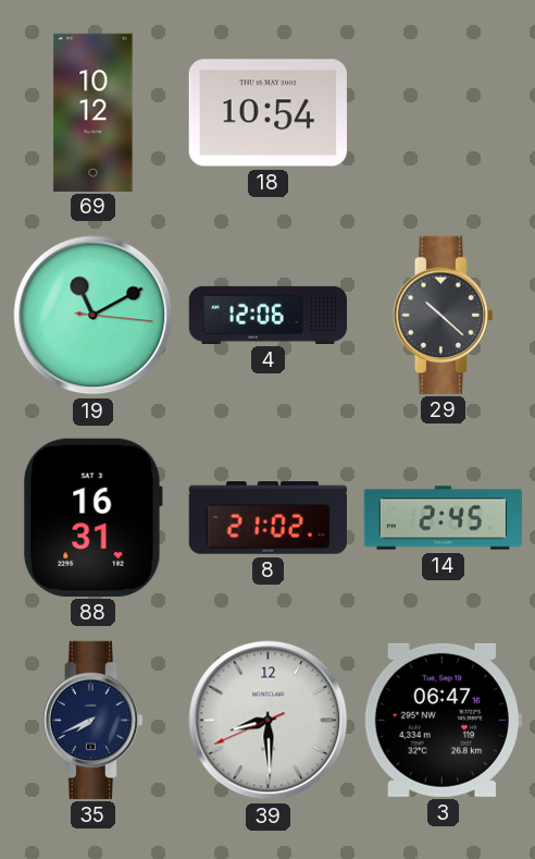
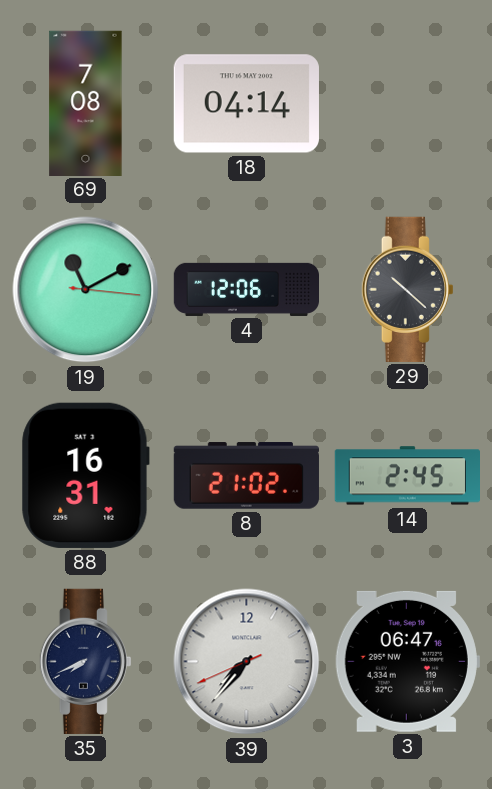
69: 10:12 -> 7:08
18: 10:54 -> 04:14
39: 8:29 -> 7:36
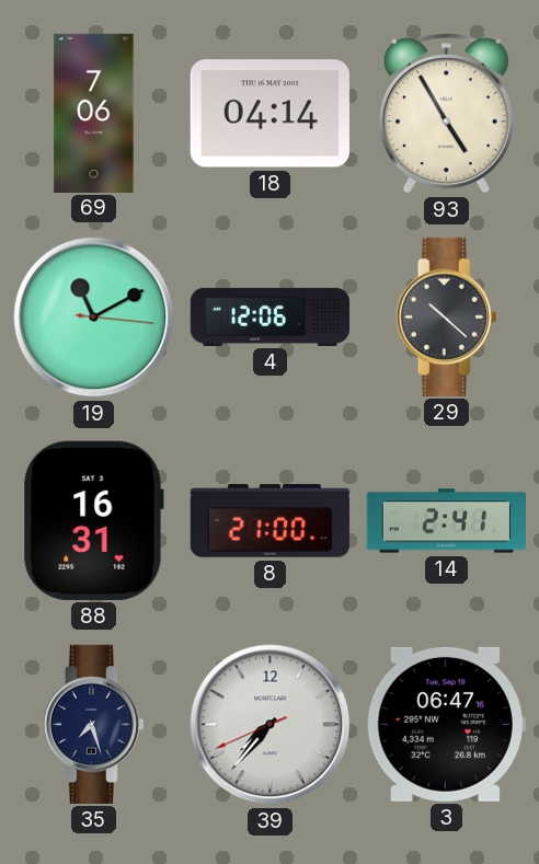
69: 7:08 -> 7:06
93: none -> 4:55
8: 21:02 -> 21:00
14: 2:45 -> 2:41
35: 7:41 -> 7:27
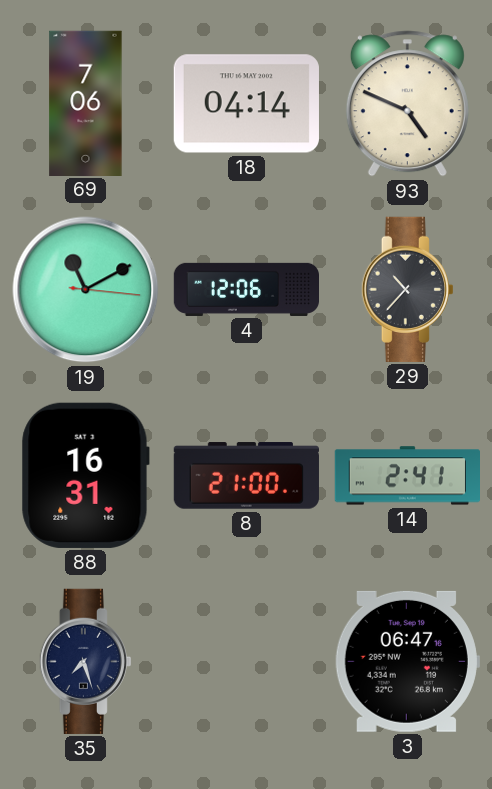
93: 4:55 -> 4:49
29: 10:22 -> 10:37
39: 7:36 -> none
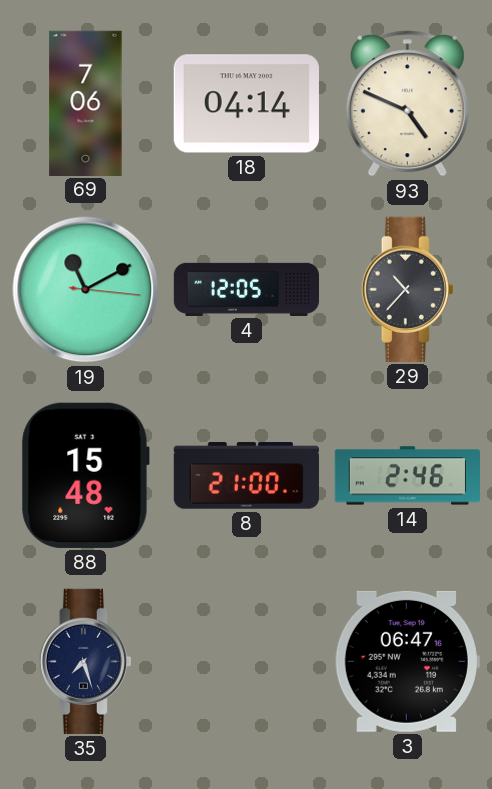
4: 12:06 -> 12:05
88: 16:31 -> 15:48
14: 2:41 -> 2:46
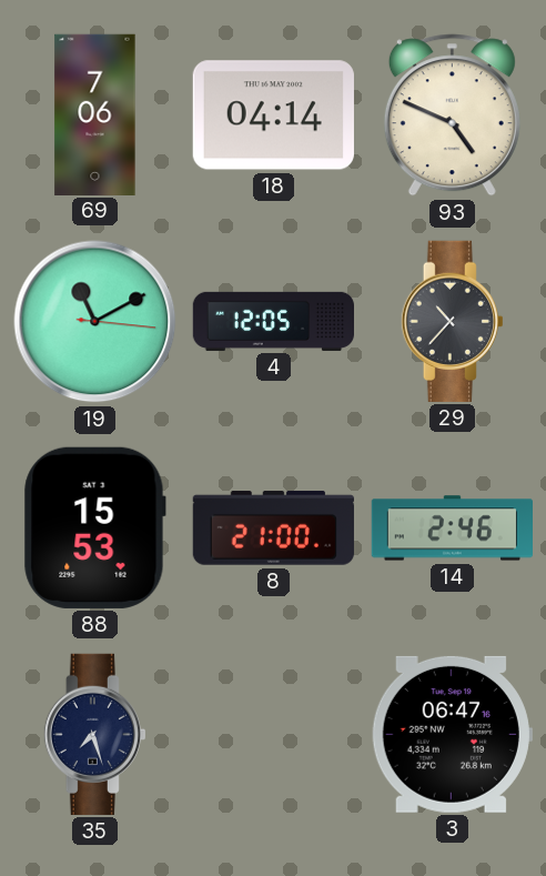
88: 15:48 -> 15:53
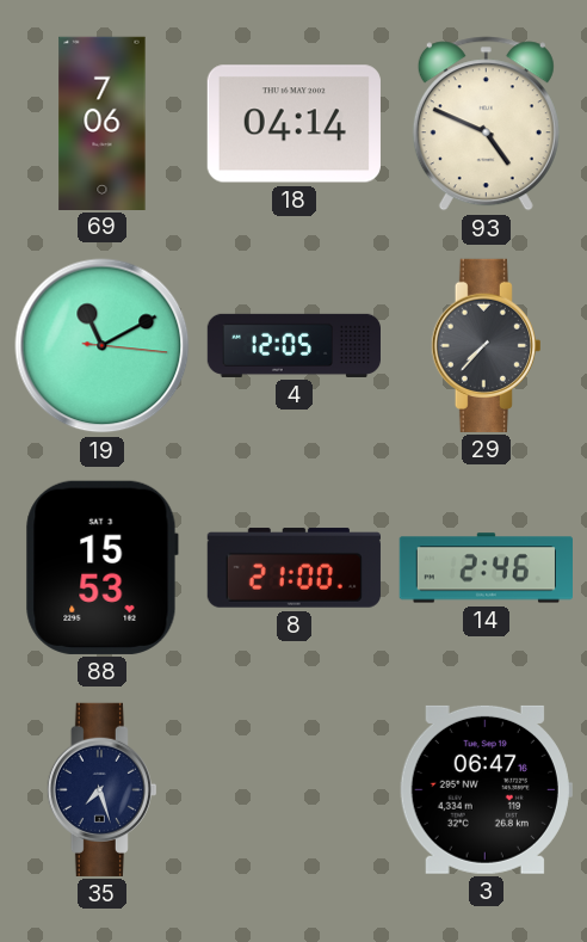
29: 10:37 -> 7:37
